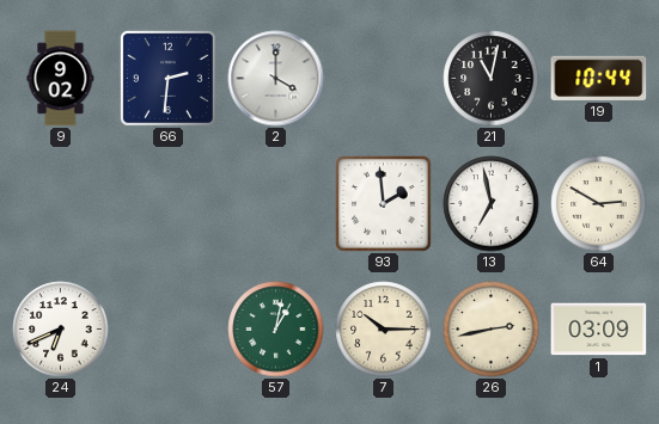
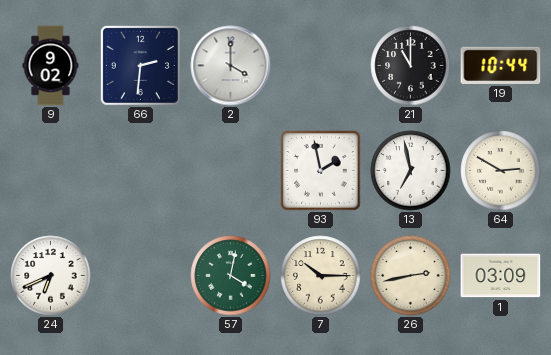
21: 11:02 -> 11:00
93: 1:59 -> 1:58
57: 1:02 -> 4:02
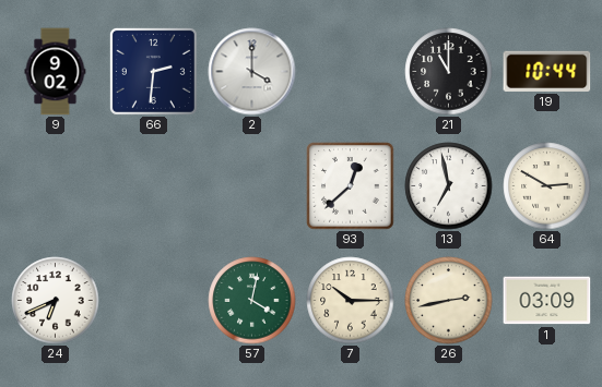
93: 1:58 -> 12:38
